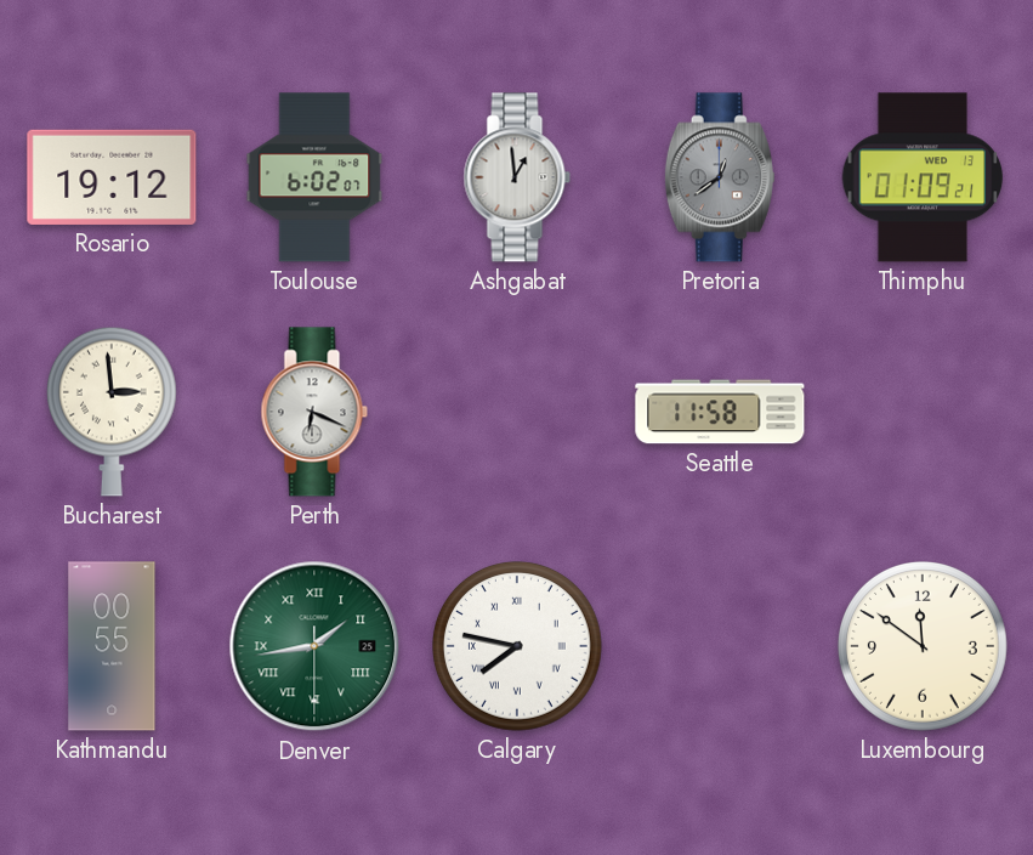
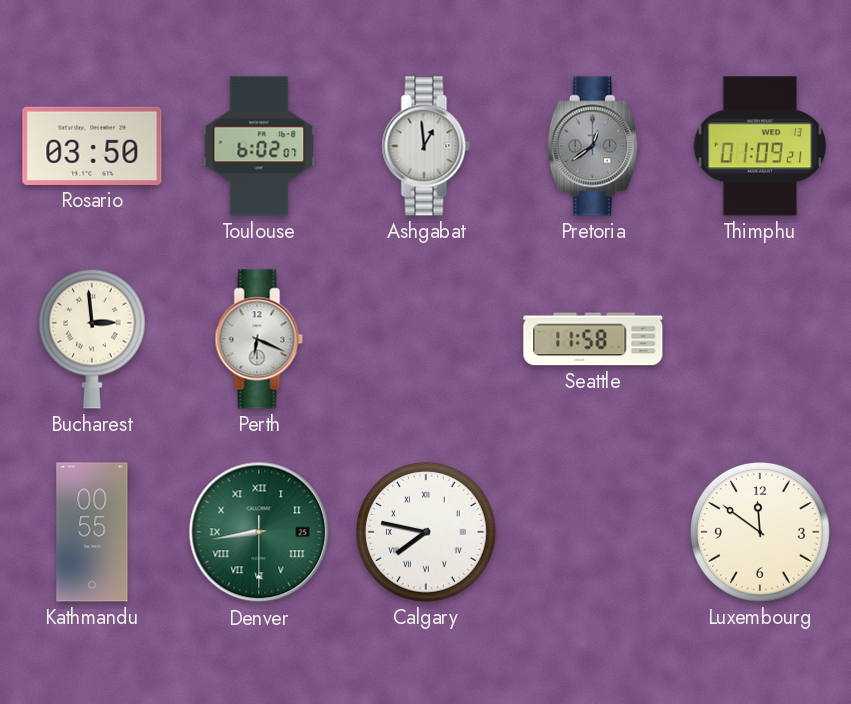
Rosario: 19:12 -> 03:50
Denver: 1:43 -> 8:43
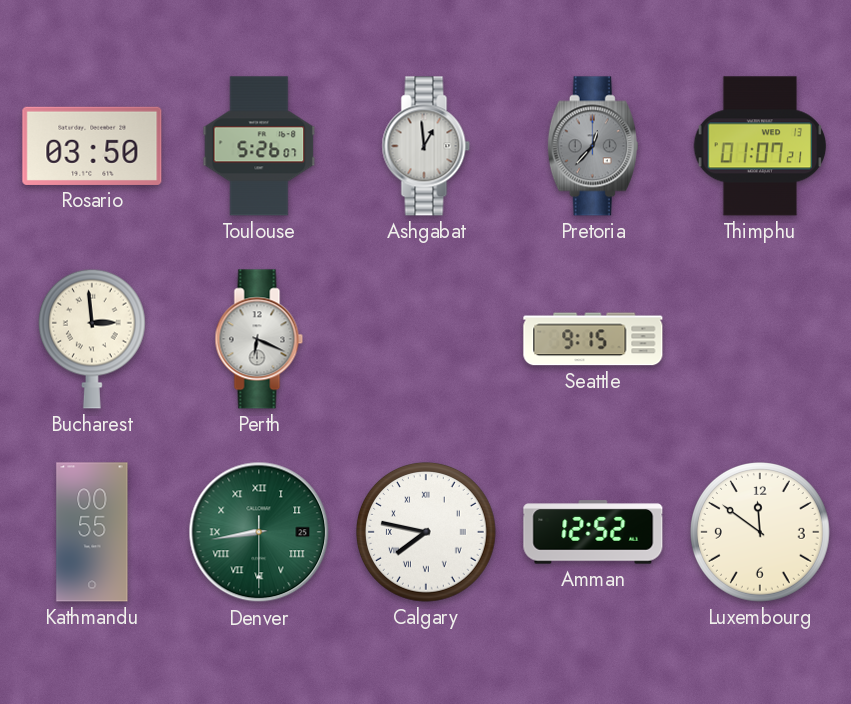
Toulouse: 6:02 -> 5:26
Pretoria: 12:39 -> 12:37
Thimphu: 01:09 -> 01:07
Seattle: 11:58 -> 9:15
Amman: none -> 12:52
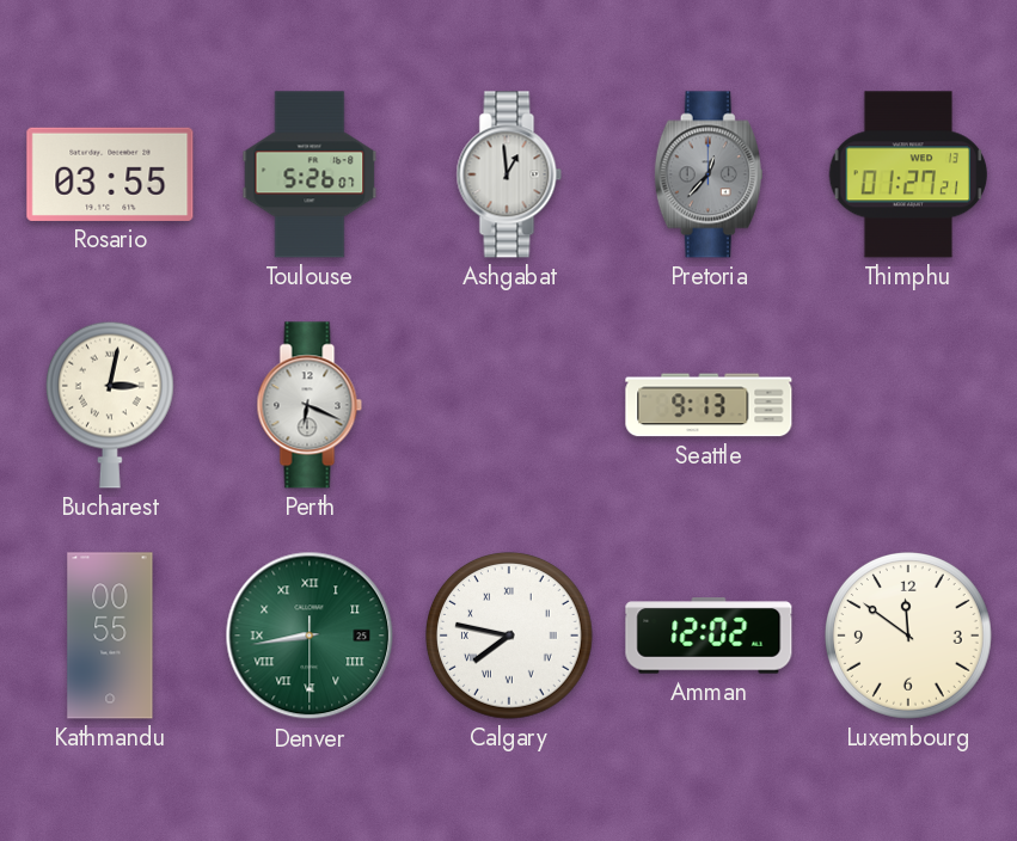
Rosario: 03:50 -> 03:55
Thimphu: 01:07 -> 01:27
Bucharest: 2:59 -> 3:02
Seattle: 9:15 -> 9:13
Amman: 12:52 -> 12:02
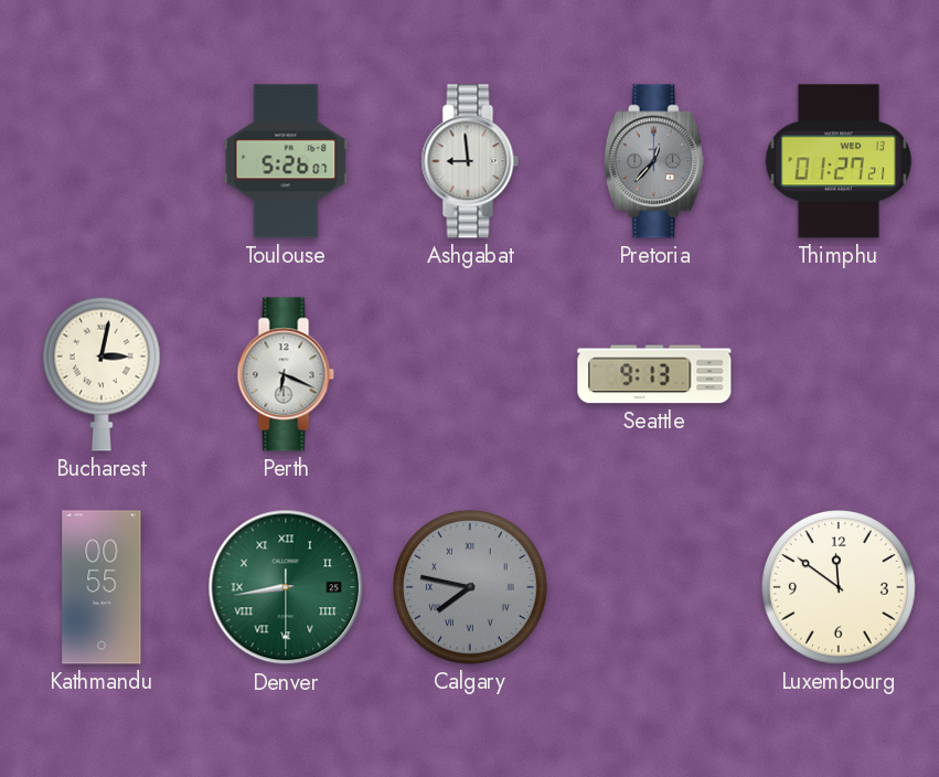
Rosario: 03:55 -> none
Ashgabat: 12:59 -> 8:59
Calgary dial: white -> grey
Amman: 12:02 -> none
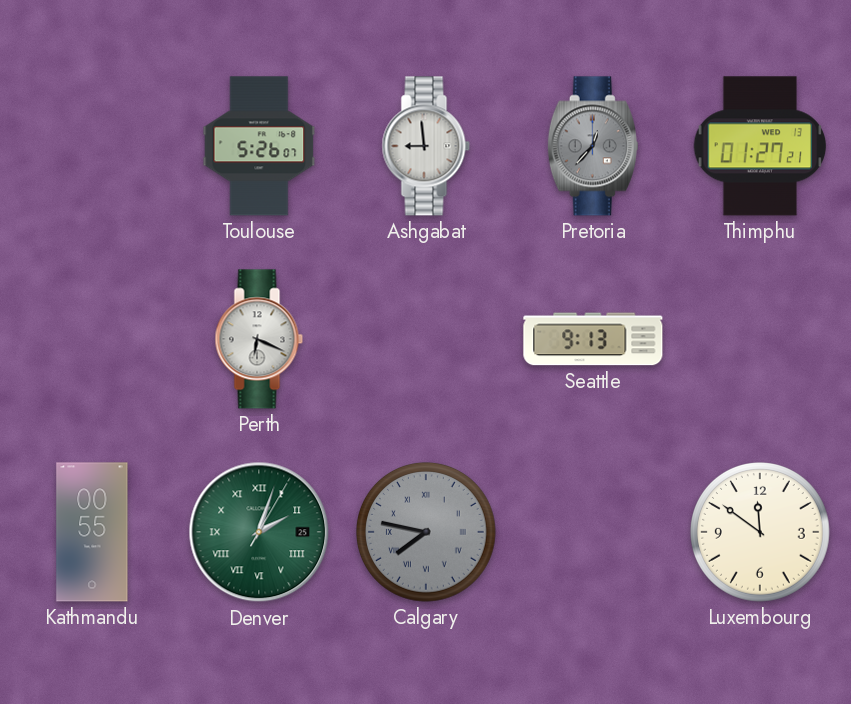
Bucharest: 3:02 -> none
Denver: 8:43 -> 2:03
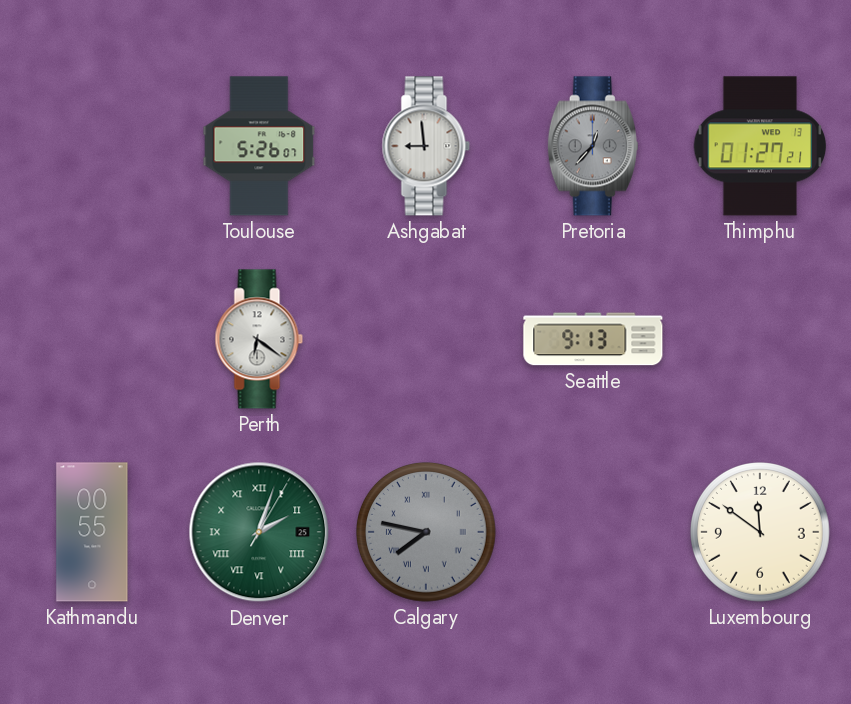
Perth: 6:19 -> 6:21
